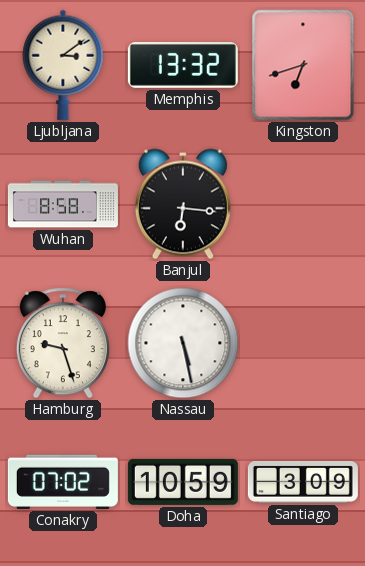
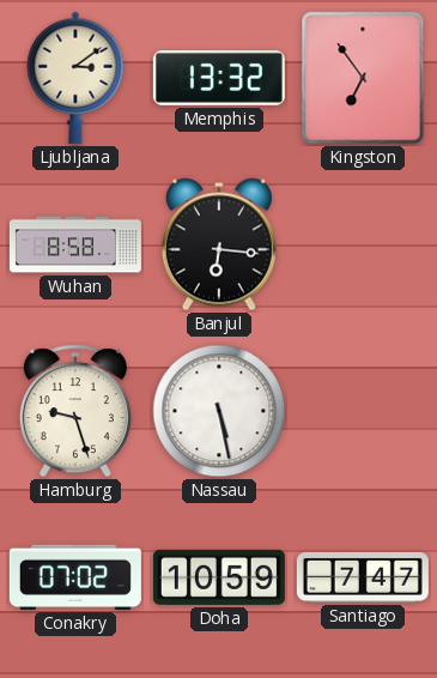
Kingston: 6:42 -> 6:54
Santiago: 3:09 -> 7:47
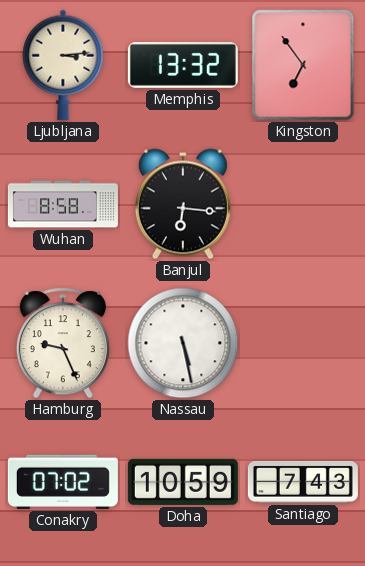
Ljubljana: 3:09 -> 3:14
Hamburg: 9:27 -> 9:26
Santiago: 7:47 -> 7:43
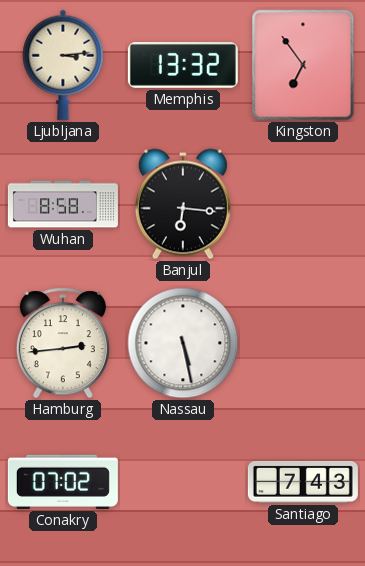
Hamburg: 9:26 -> 2:44
Doha: 10:59 -> none
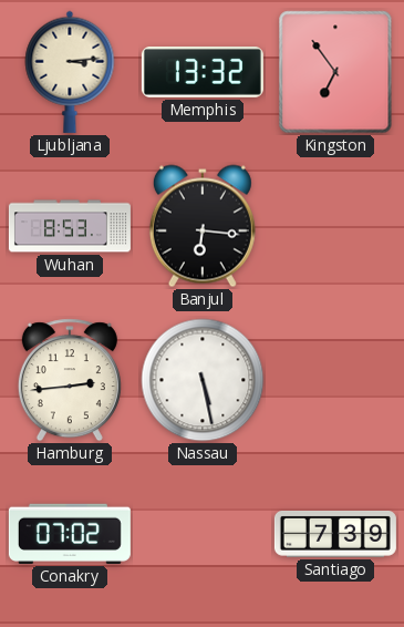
Wuhan: 8:58 -> 8:53
Santiago: 7:43 -> 7:39
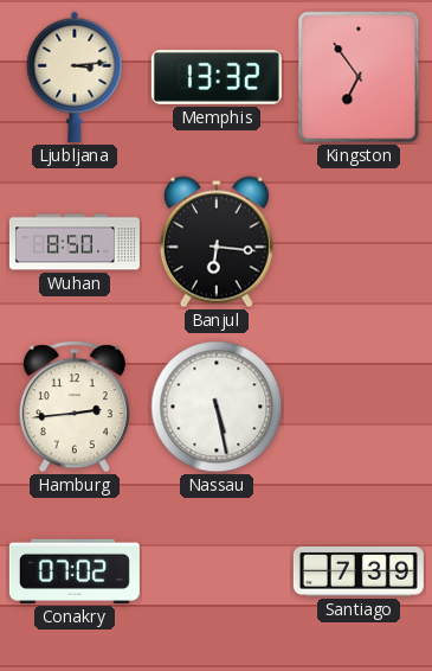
Wuhan: 8:53 -> 8:50
